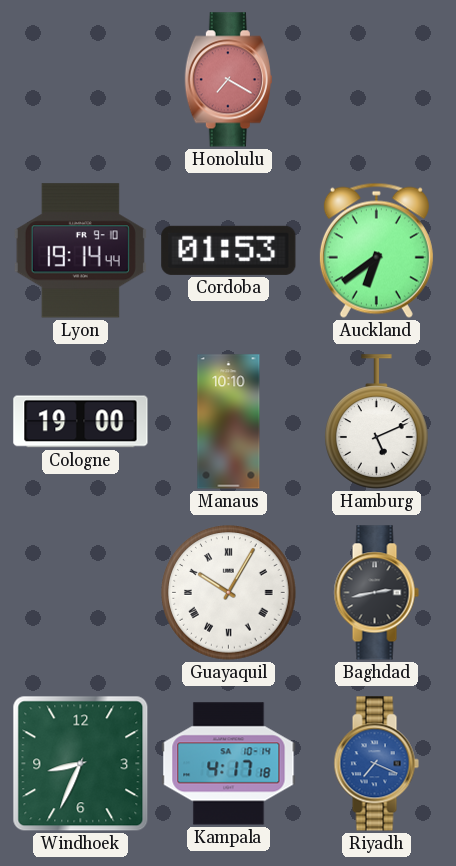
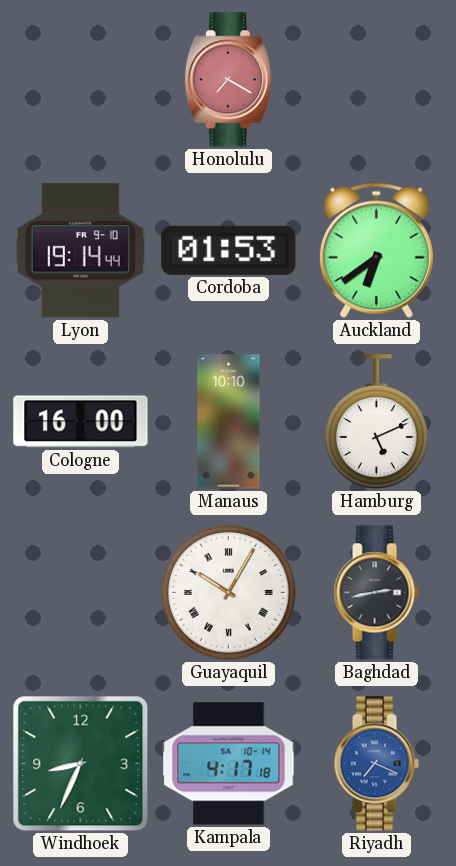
Cologne: 19:00 -> 16:00
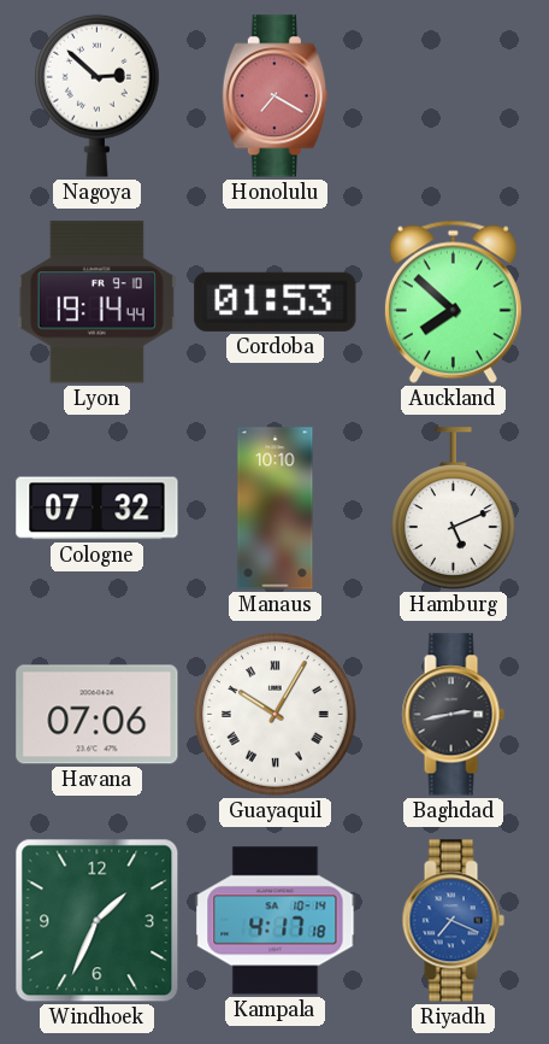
Nagoya: none -> 2:52
Auckland: 6:39 -> 7:52
Cologne: 16:00 -> 07:32
Havana: none -> 07:06
Windhoek: 8:34 -> 1:34
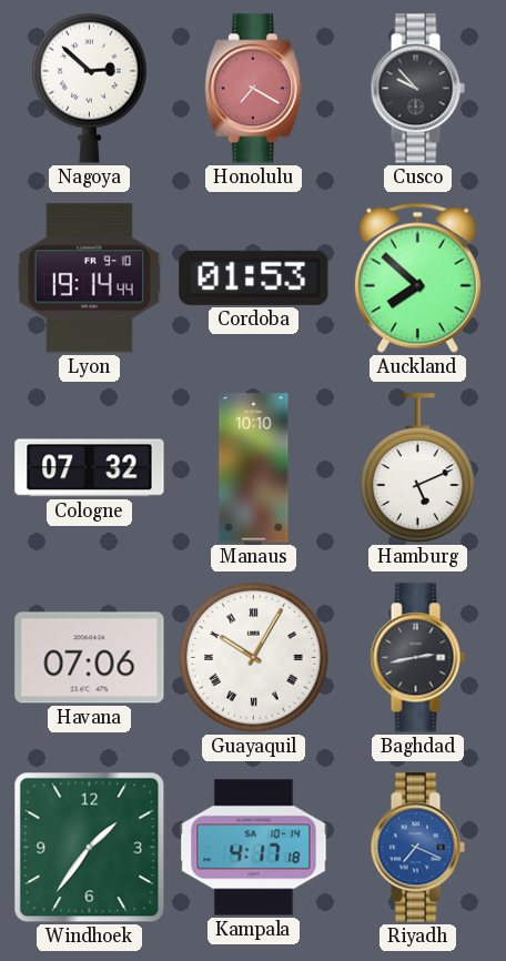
Cusco: none -> 9:53
Windhoek: 1:34 -> 1:36
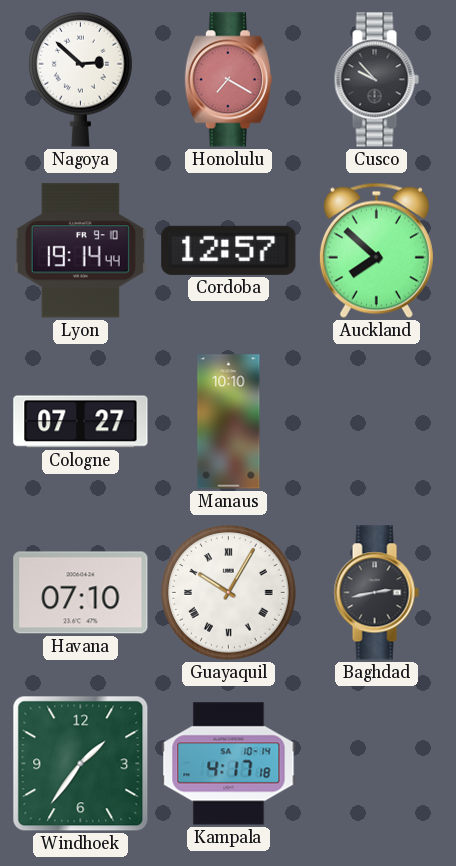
Cordoba: 01:53 -> 12:57
Cologne: 07:32 -> 07:27
Hamburg: 5:11 -> none
Havana: 07:06 -> 07:10
Riyadh: 7:19 -> none
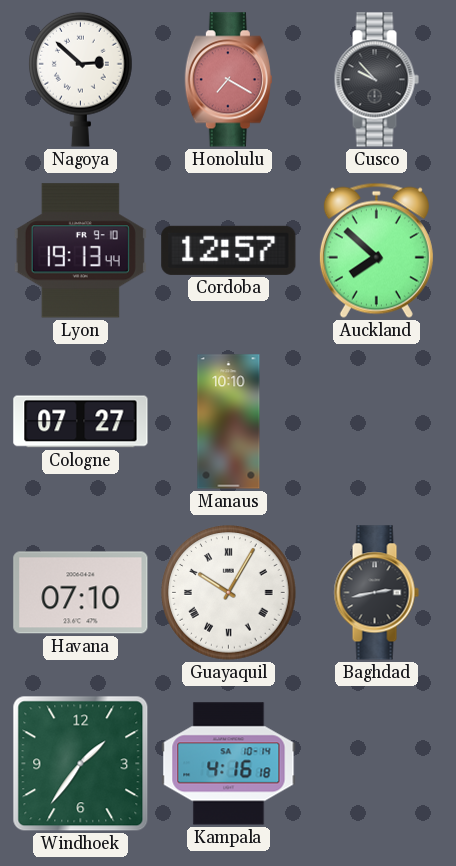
Lyon: 19:14 -> 19:13
Kampala: 4:17 -> 4:16
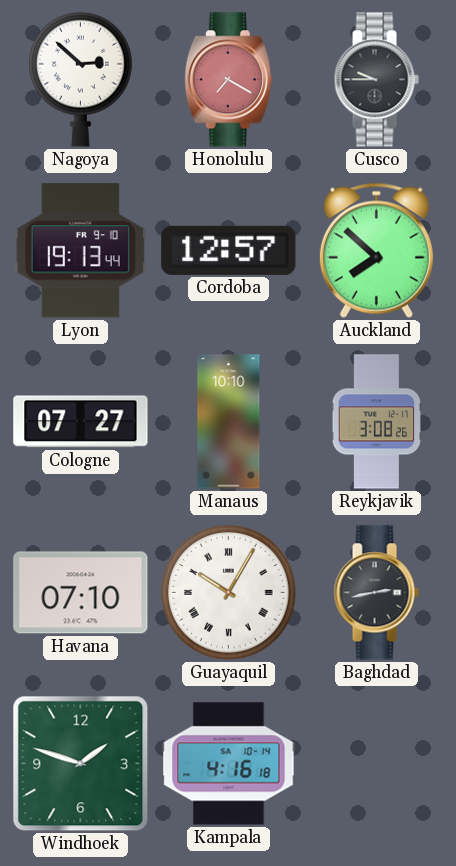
Cusco: 9:53 -> 9:45
Reykjavik: none -> 3:08
Windhoek: 1:36 -> 1:48
